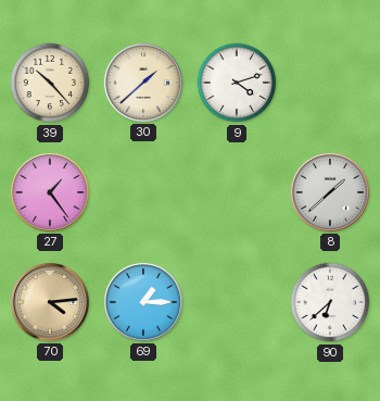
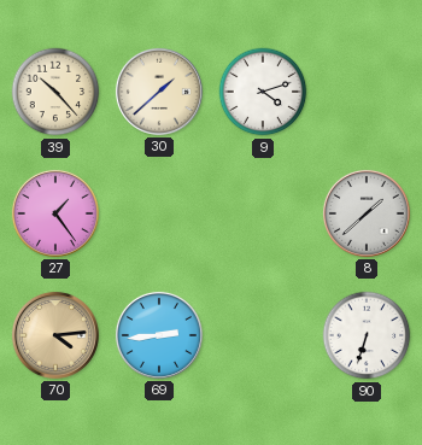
69: 1:15 -> 2:44
90: 6:38 -> 6:33
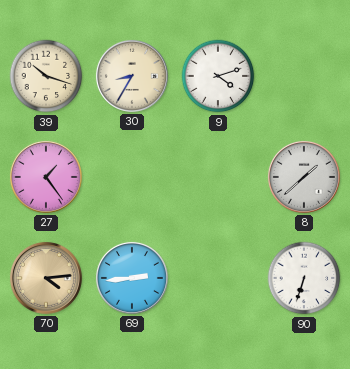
39: 10:23 -> 10:18
30: 1:38 -> 8:35
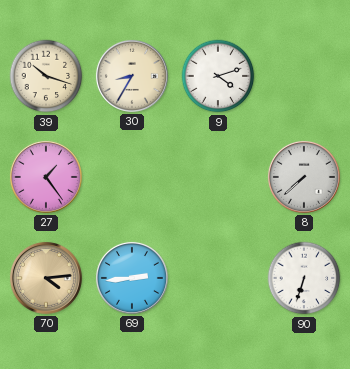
8: 1:38 -> 7:38
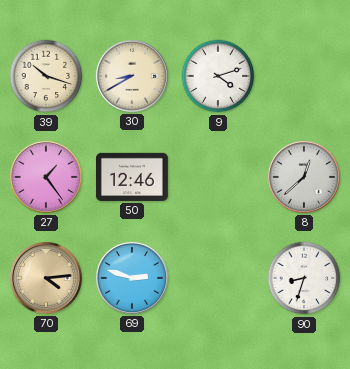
30: 8:35 -> 8:40
50: none -> 12:46
8: 7:38 -> 12:38
69: 2:44 -> 2:48
90: 6:33 -> 8:33
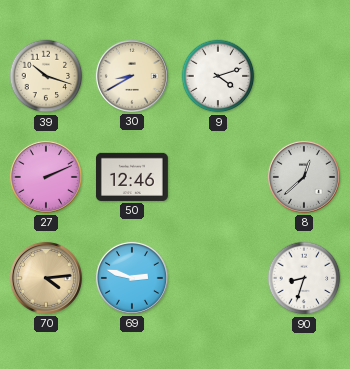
27: 1:24 -> 2:11
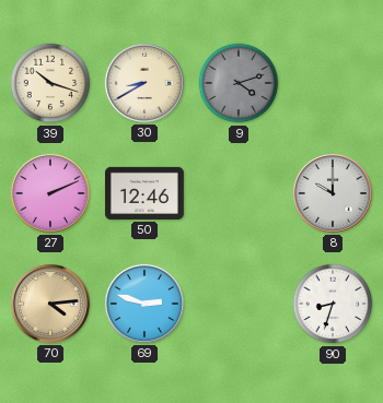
9 dial: white -> grey
8: 12:38 -> 10:00
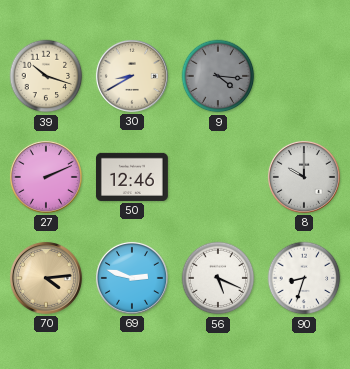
9: 4:12 -> 4:16
56: none -> 5:19
